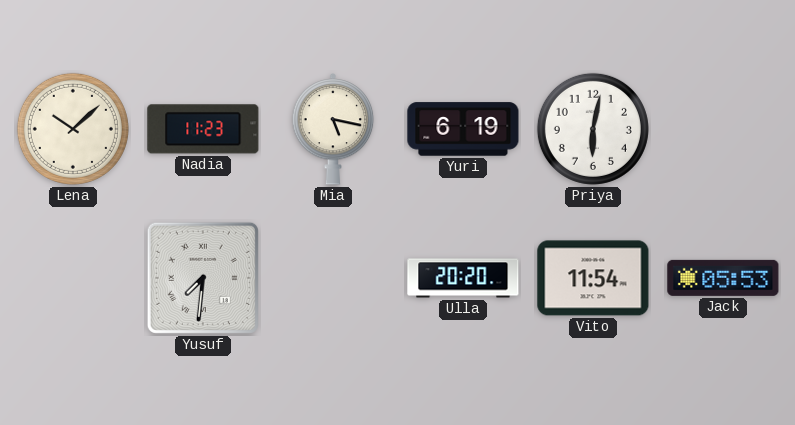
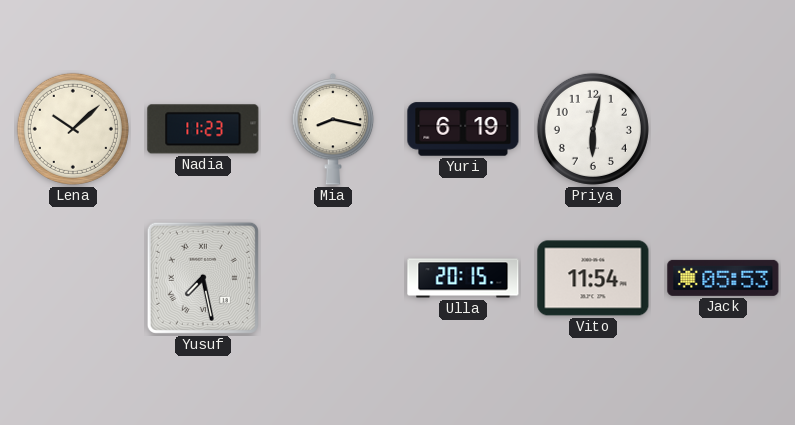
Mia: 5:17 -> 8:17
Yusuf: 7:31 -> 7:28
Ulla: 20:20 -> 20:15
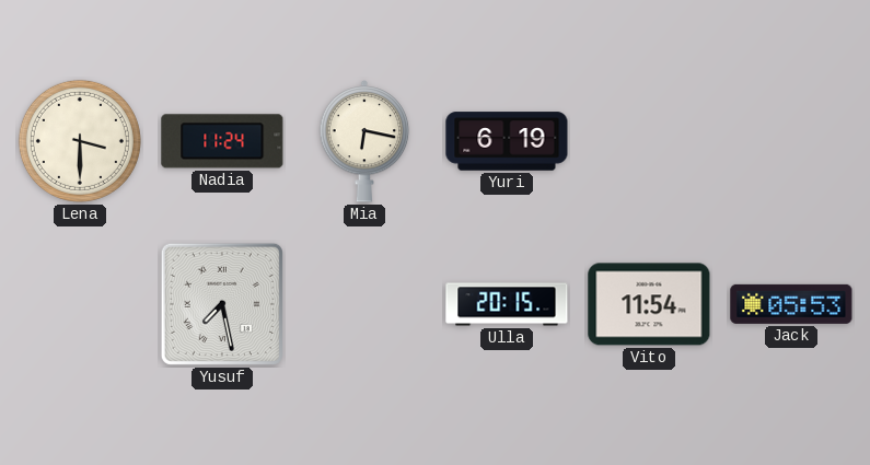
Lena: 10:08 -> 3:30
Nadia: 11:23 -> 11:24
Mia: 8:17 -> 6:17
Priya: 6:02 -> none
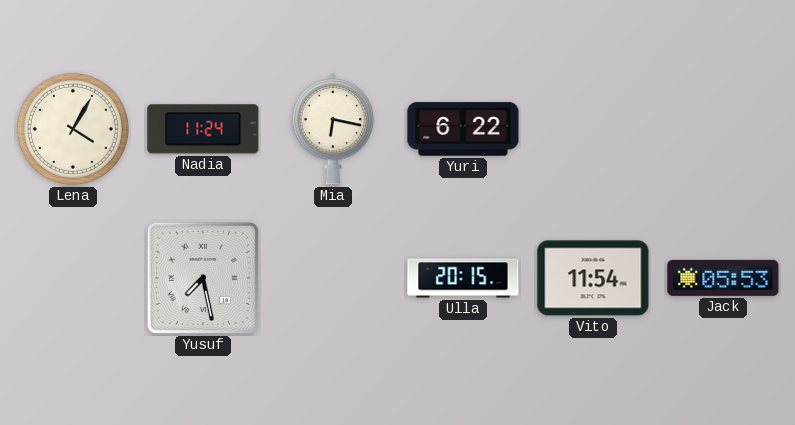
Lena: 3:30 -> 4:05
Yuri: 6:19 -> 6:22
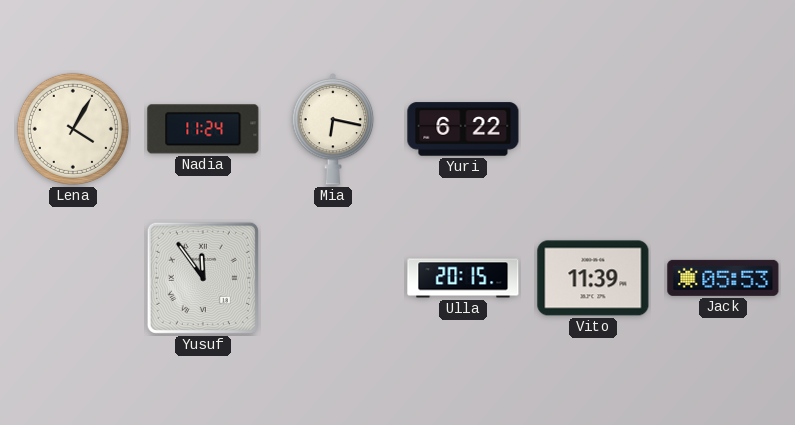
Yusuf: 7:28 -> 11:54
Vito: 11:54 -> 11:39
